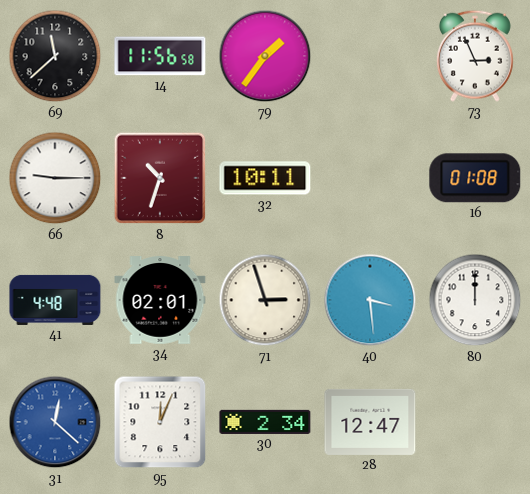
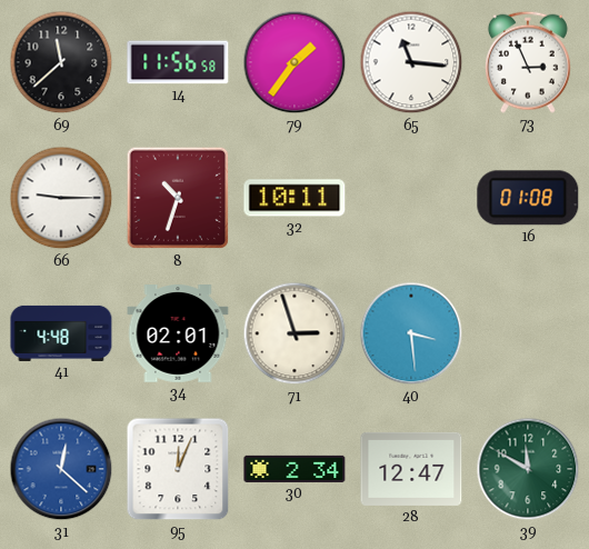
65: none -> 11:16
80: 12:00 -> none
39: none -> 11:50
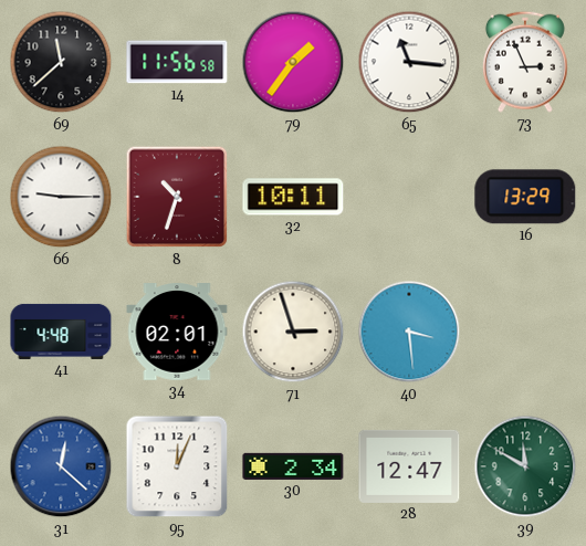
16: 01:08 -> 13:29
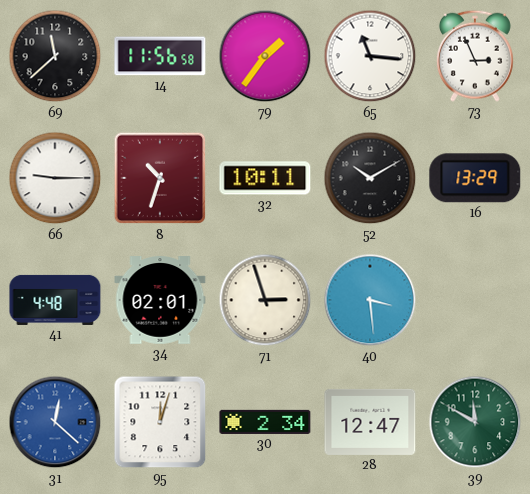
52: none -> 10:10
95: 12:04 -> 12:03
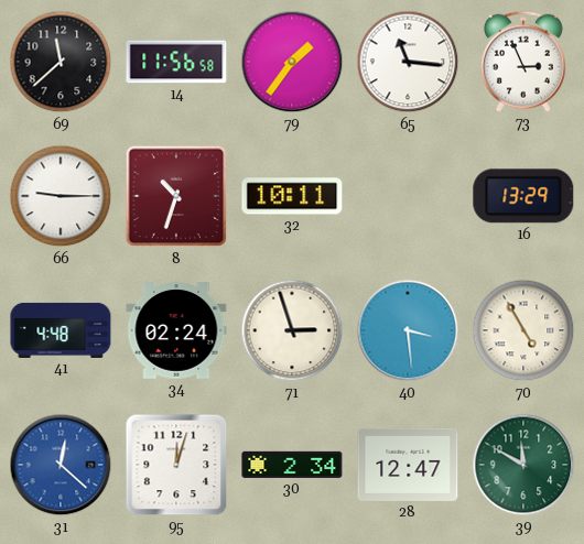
52: 10:10 -> none
34: 02:01 -> 02:24
70: none -> 4:55
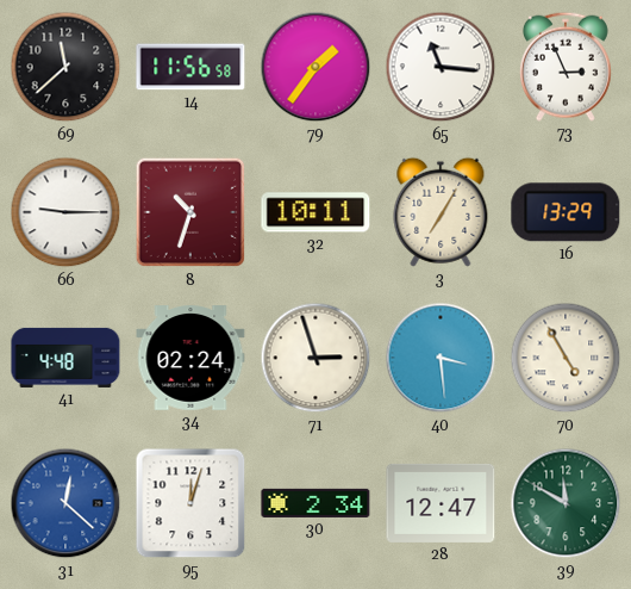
3: none -> 7:05
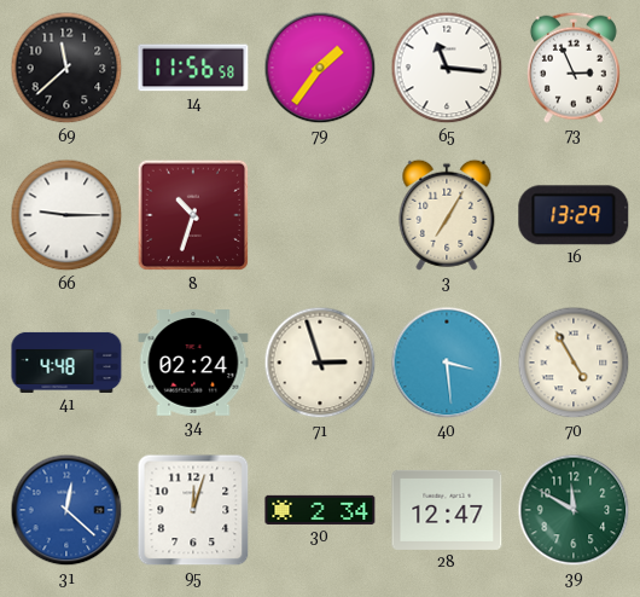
32: 10:11 -> none
